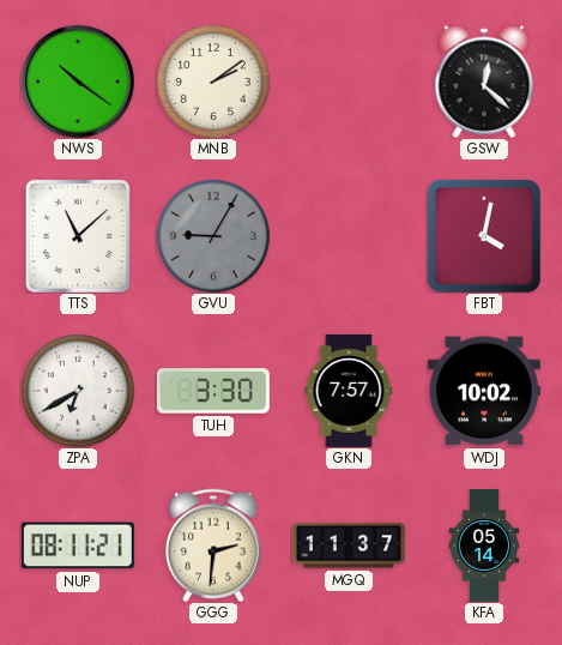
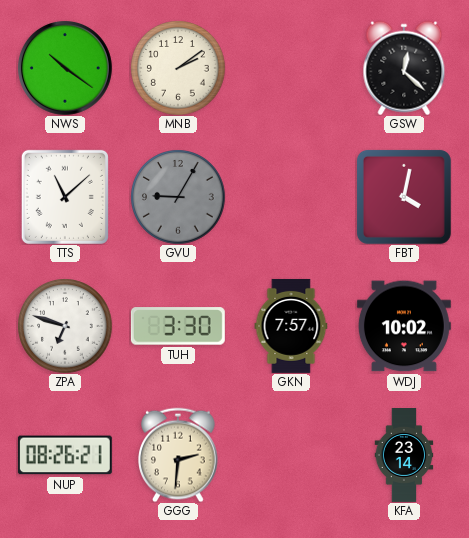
ZPA: 6:40 -> 6:48
NUP: 08:11 -> 08:26
MGQ: 11:37 -> none
KFA: 05:14 -> 23:14
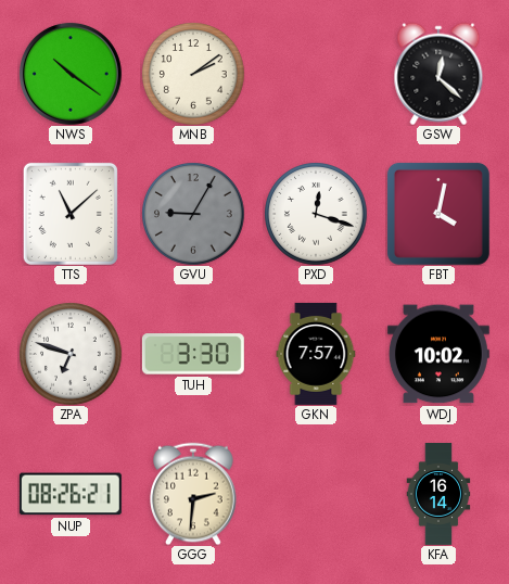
PXD: none -> 12:18
KFA: 23:14 -> 16:14
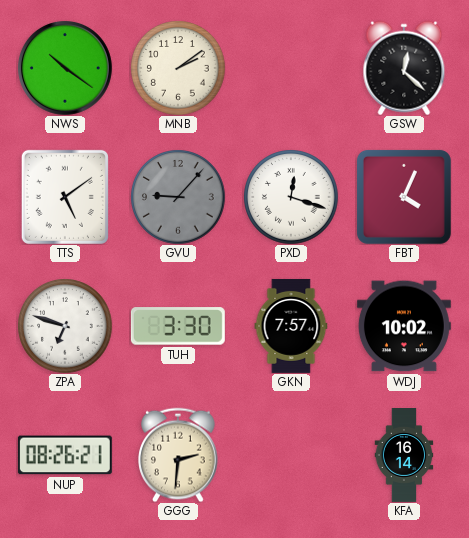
TTS: 11:08 -> 5:09
GVU: 9:05 -> 9:07
FBT: 4:02 -> 4:04
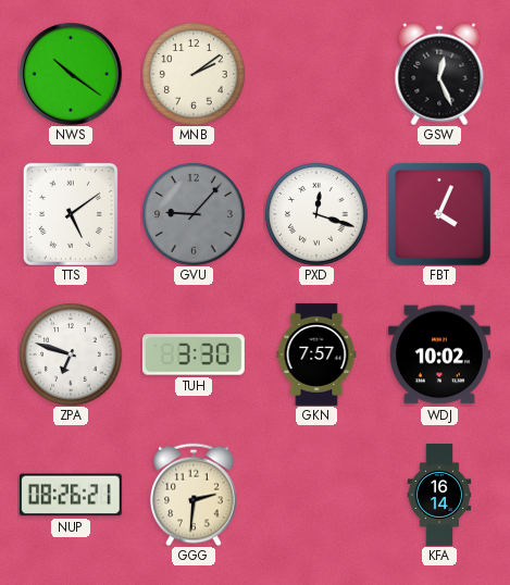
GSW: 12:22 -> 12:26
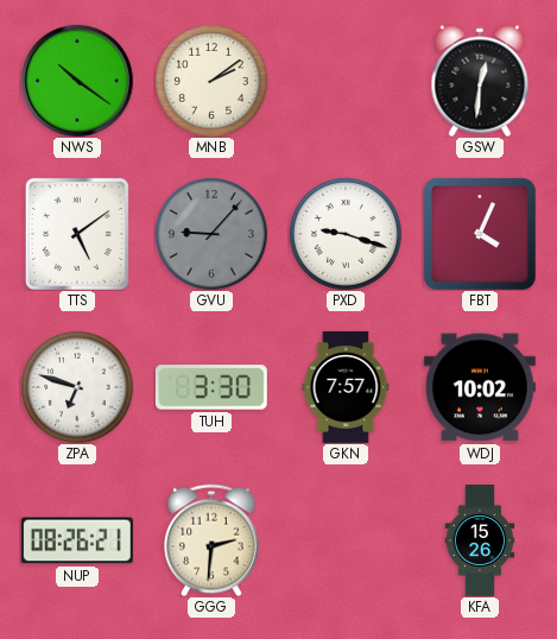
GSW: 12:26 -> 12:31
PXD: 12:18 -> 9:18
KFA: 16:14 -> 15:26
